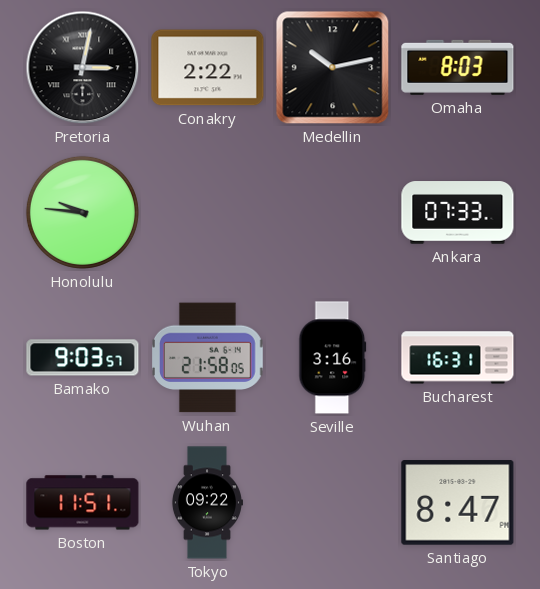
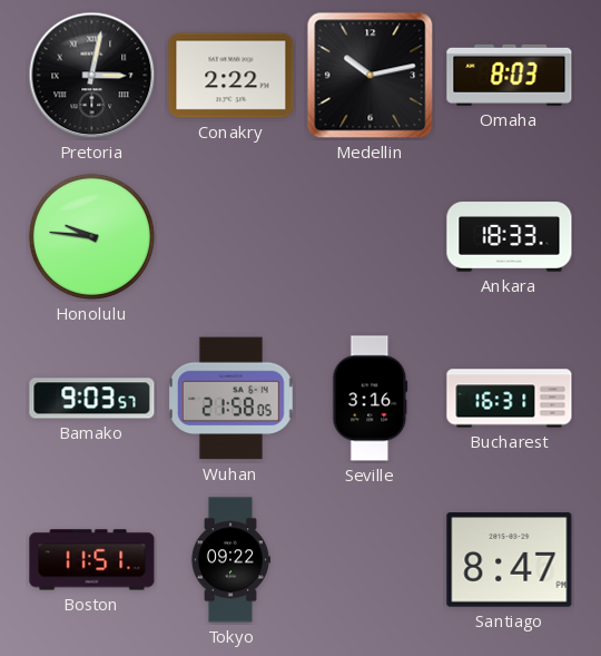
Ankara: 07:33 -> 18:33
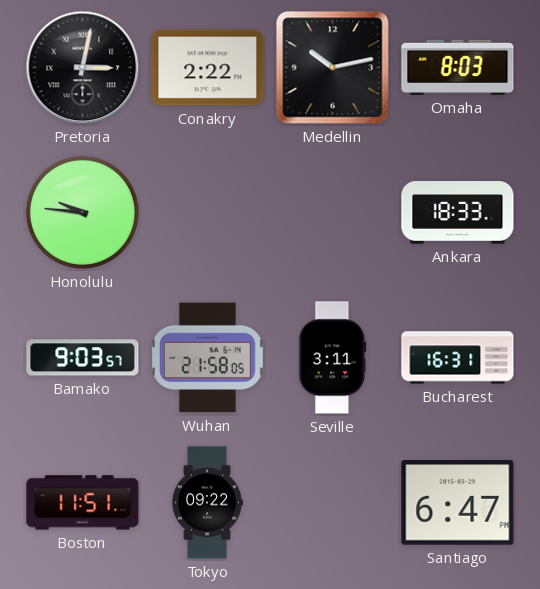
Seville: 3:16 -> 3:11
Santiago: 8:47 -> 6:47
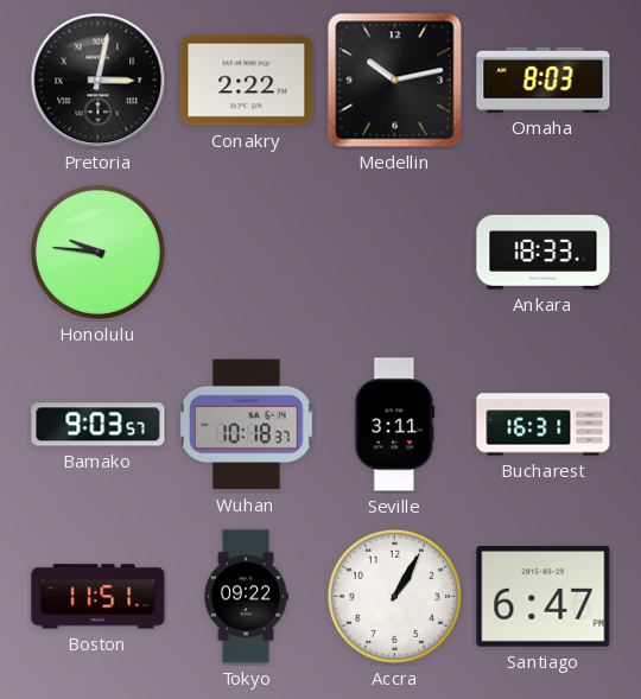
Wuhan: 21:58 -> 10:18
Accra: none -> 1:05
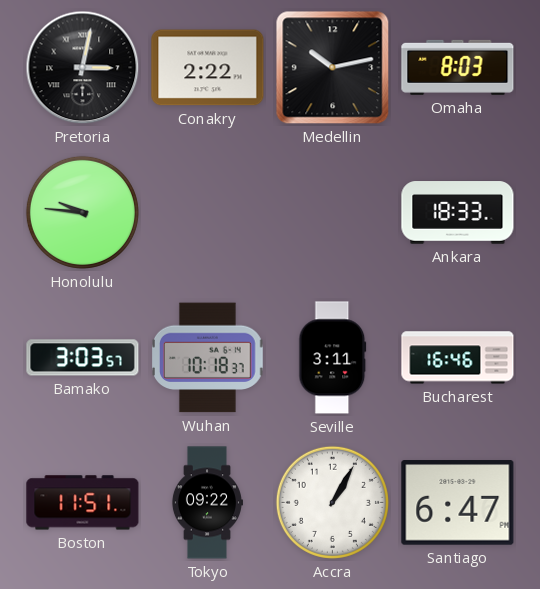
Bamako: 9:03 -> 3:03
Bucharest: 16:31 -> 16:46
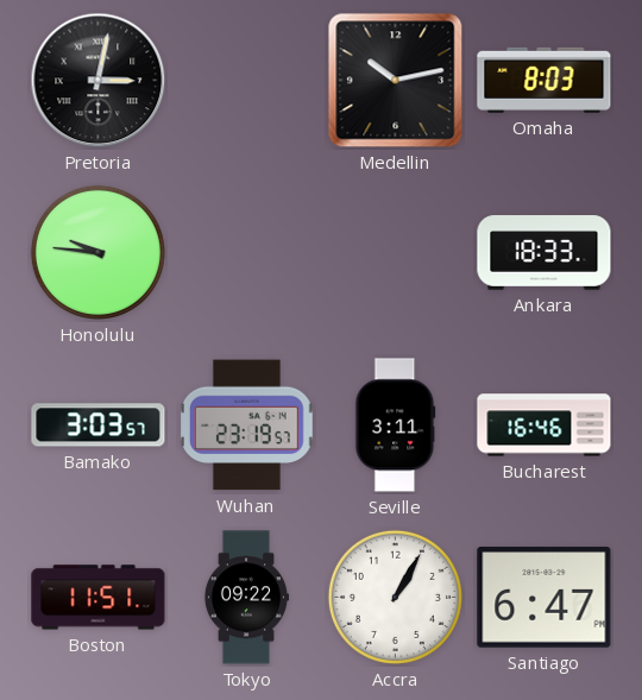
Conakry: 2:22 -> none
Wuhan: 10:18 -> 23:19
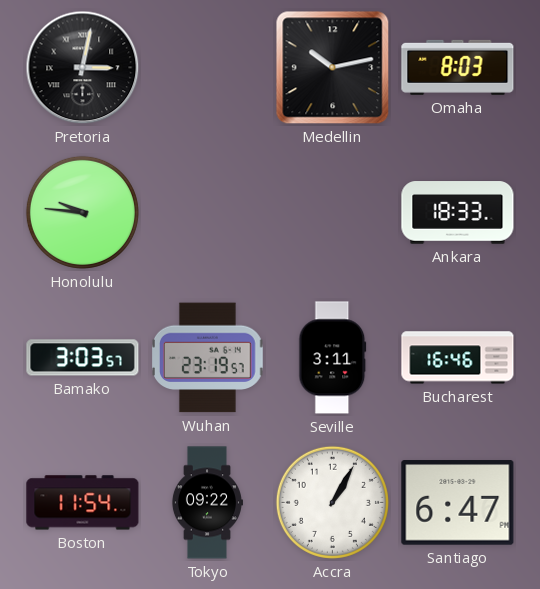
Boston: 11:51 -> 11:54
